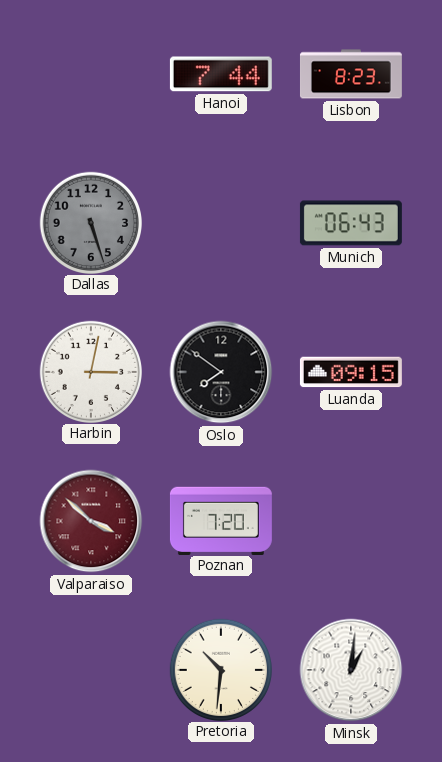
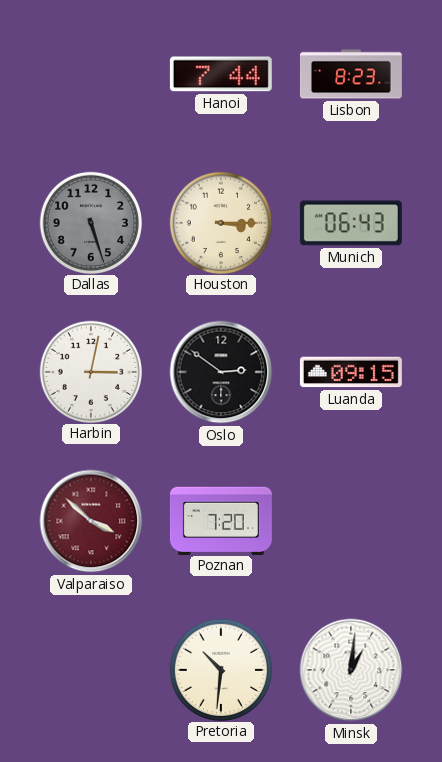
Houston: none -> 3:15
Oslo: 7:51 -> 2:51
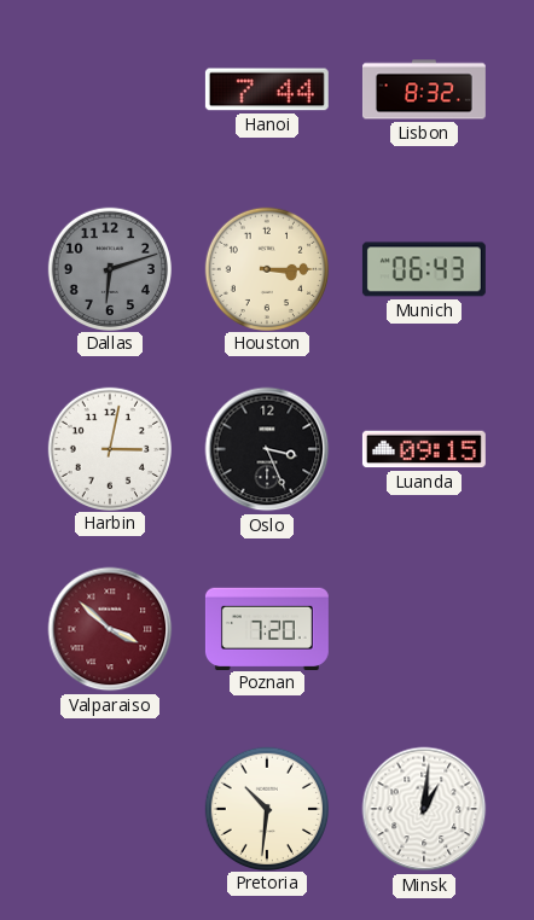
Lisbon: 8:23 -> 8:32
Dallas: 5:27 -> 6:12
Oslo: 2:51 -> 3:26
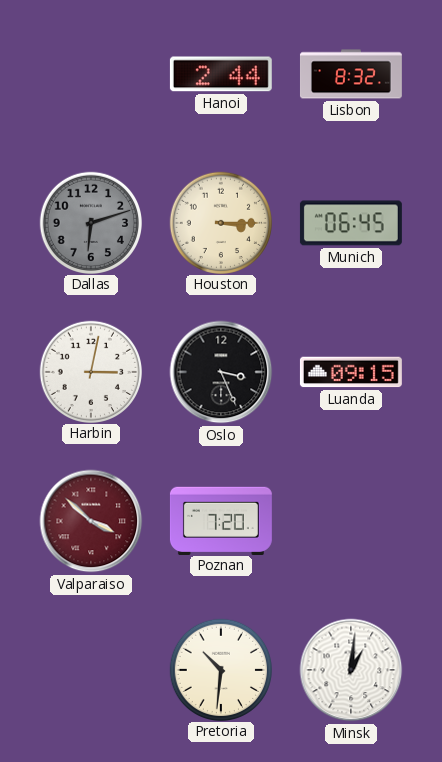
Hanoi: 7:44 -> 2:44
Munich: 06:43 -> 06:45
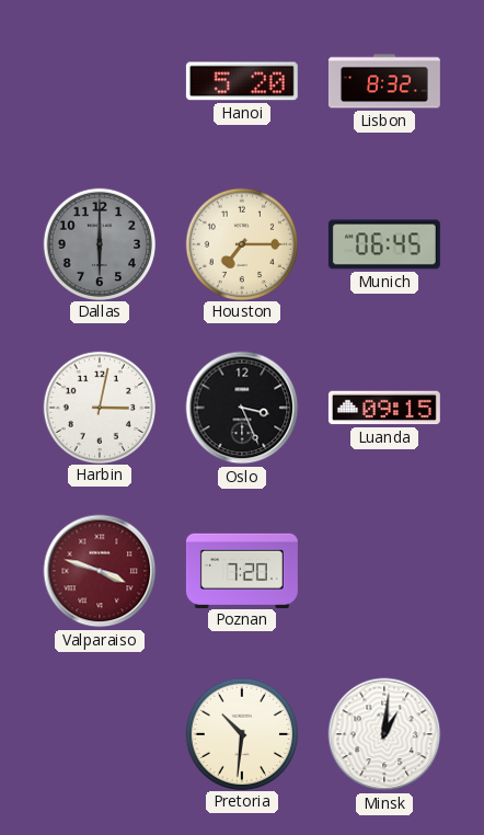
Hanoi: 2:44 -> 5:20
Dallas: 6:12 -> 6:00
Houston: 3:15 -> 7:15
Valparaiso: 3:52 -> 3:48
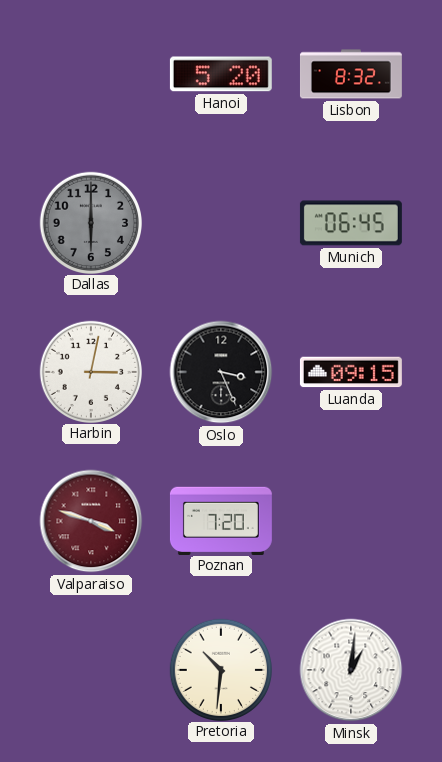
Houston: 7:15 -> none
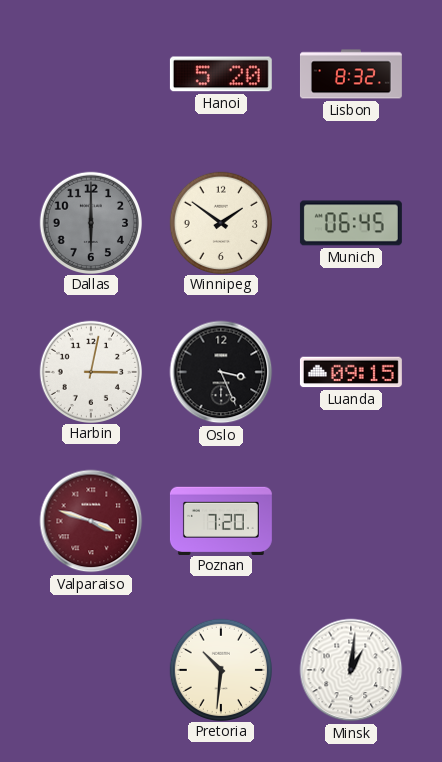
Winnipeg: none -> 1:51
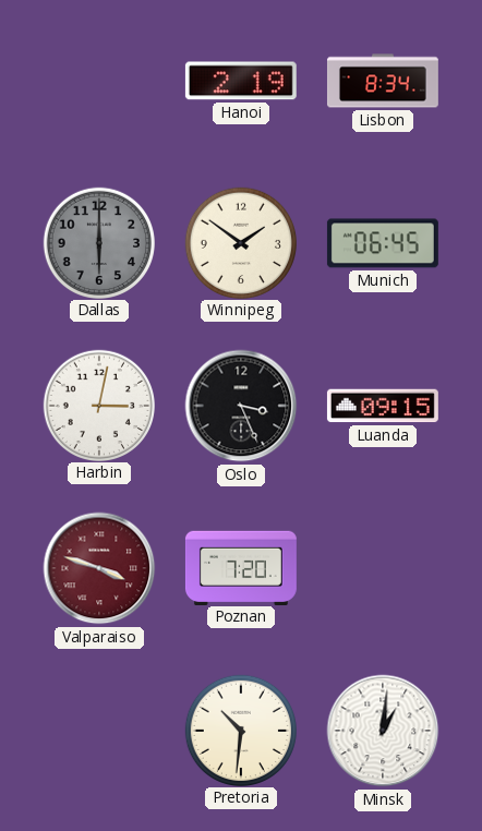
Hanoi: 5:20 -> 2:19
Lisbon: 8:32 -> 8:34
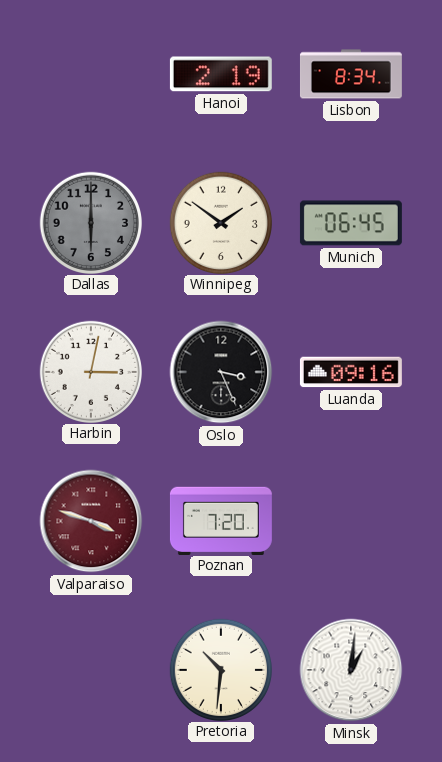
Luanda: 09:15 -> 09:16
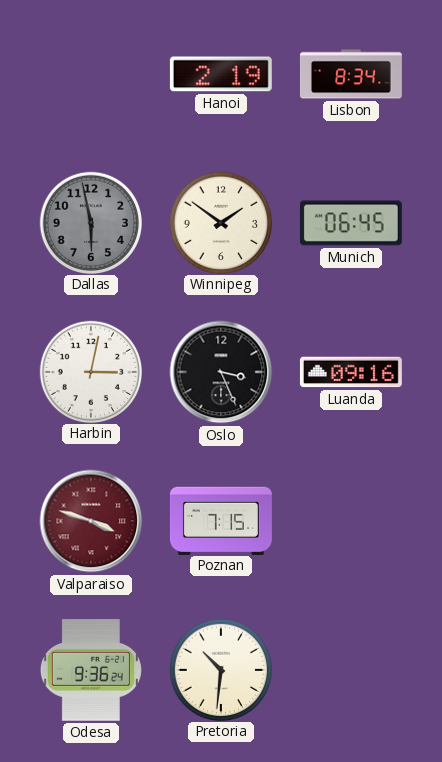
Dallas: 6:00 -> 5:58
Poznan: 7:20 -> 7:15
Odesa: none -> 9:36
Minsk: 1:01 -> none
